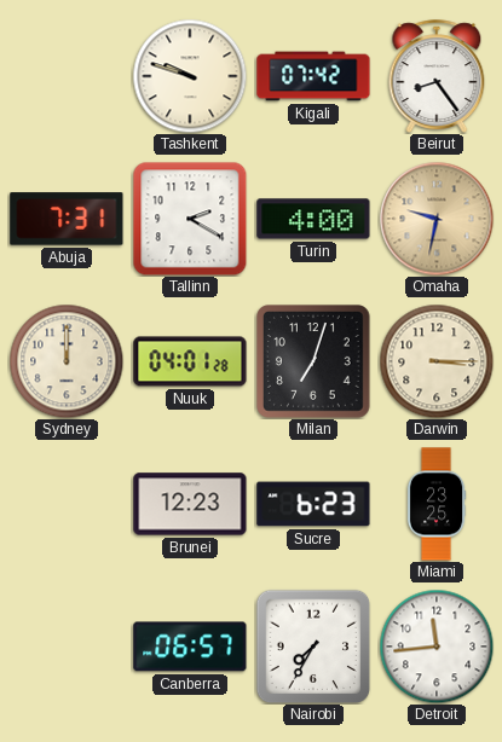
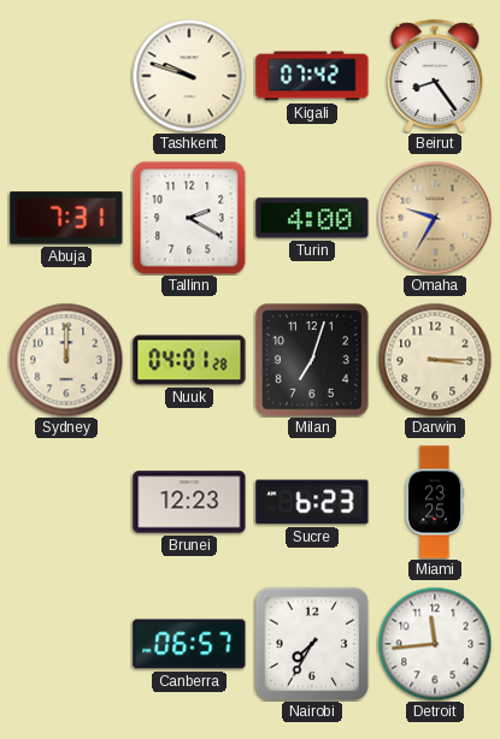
Omaha: 9:32 -> 9:35
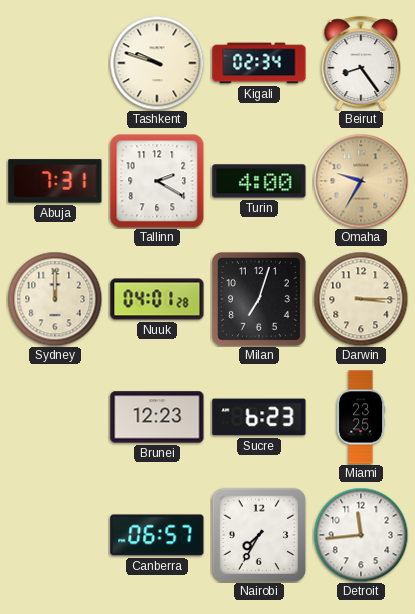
Kigali: 07:42 -> 02:34
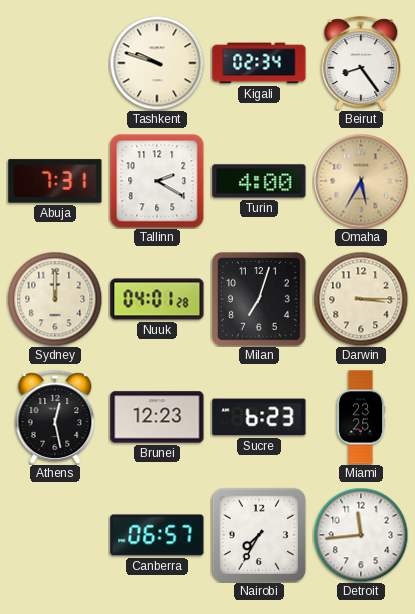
Omaha: 9:35 -> 5:35
Athens: none -> 12:28
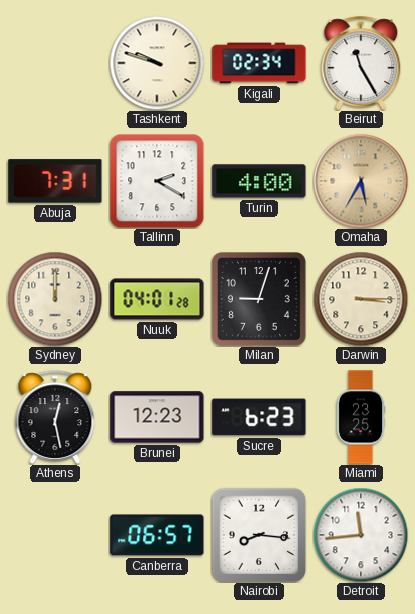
Beirut: 8:24 -> 11:25
Milan: 7:03 -> 9:03
Nairobi: 7:35 -> 8:16
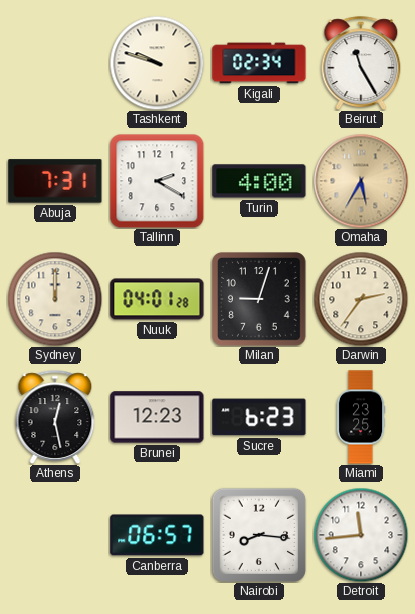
Darwin: 3:15 -> 2:36
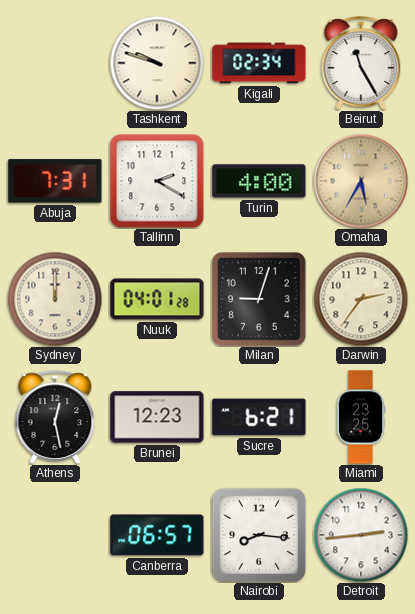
Sucre: 6:23 -> 6:21
Detroit: 11:44 -> 2:44
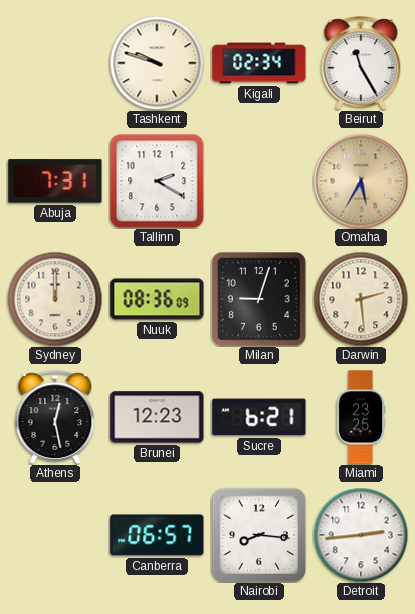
Turin: 4:00 -> none
Nuuk: 04:01 -> 08:36
Darwin: 2:36 -> 2:29
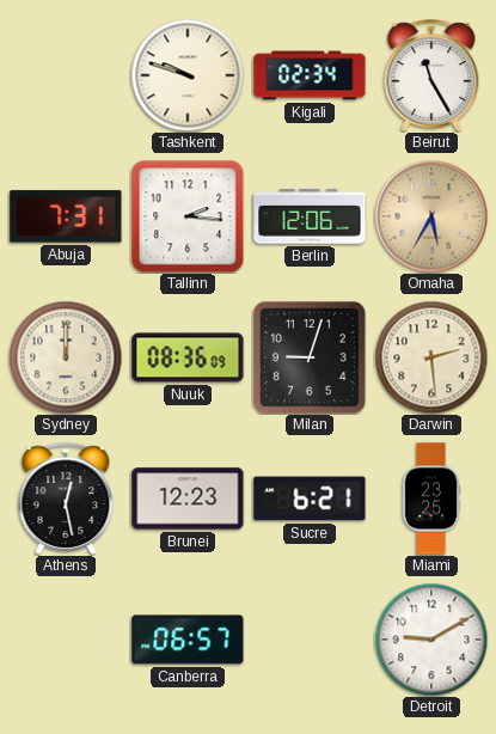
Tallinn: 2:20 -> 2:16
Berlin: none -> 12:06
Nairobi: 8:16 -> none
Detroit: 2:44 -> 9:10
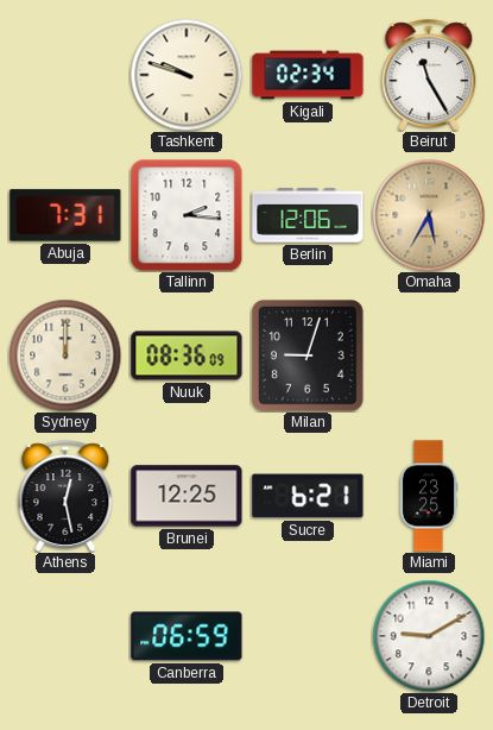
Darwin: 2:29 -> none
Brunei: 12:23 -> 12:25
Canberra: 06:57 -> 06:59
